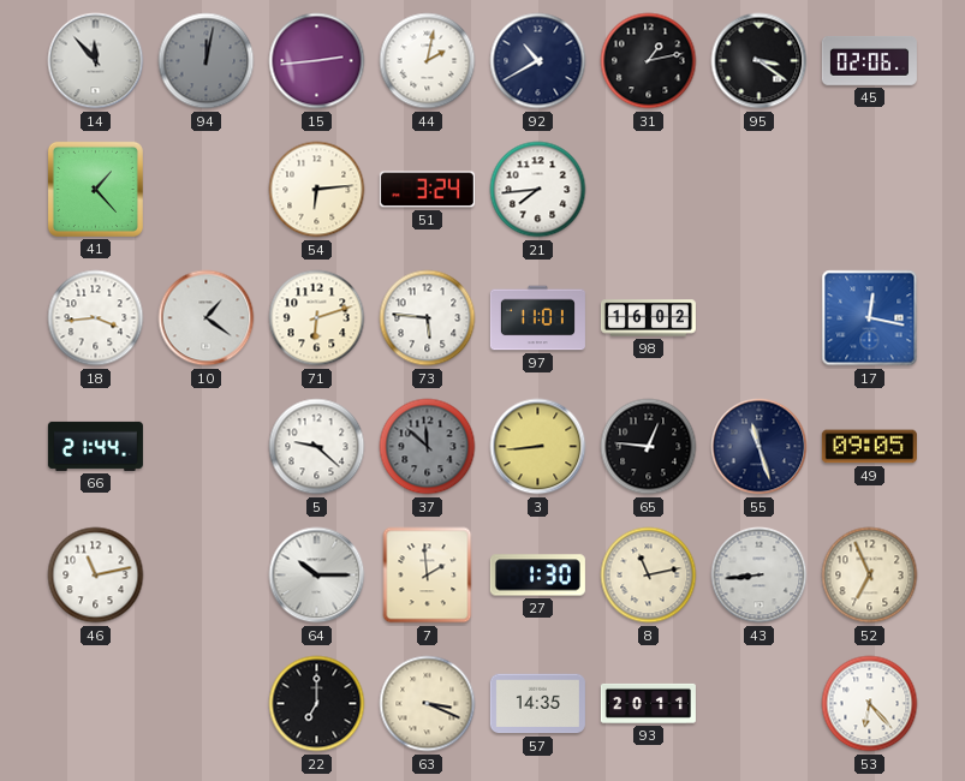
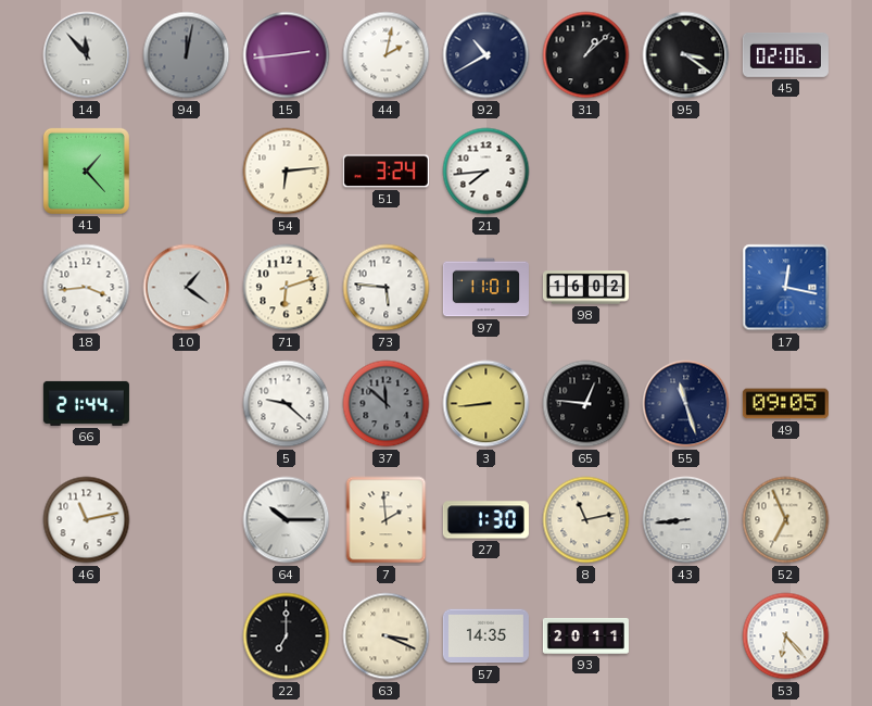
31: 1:13 -> 1:08
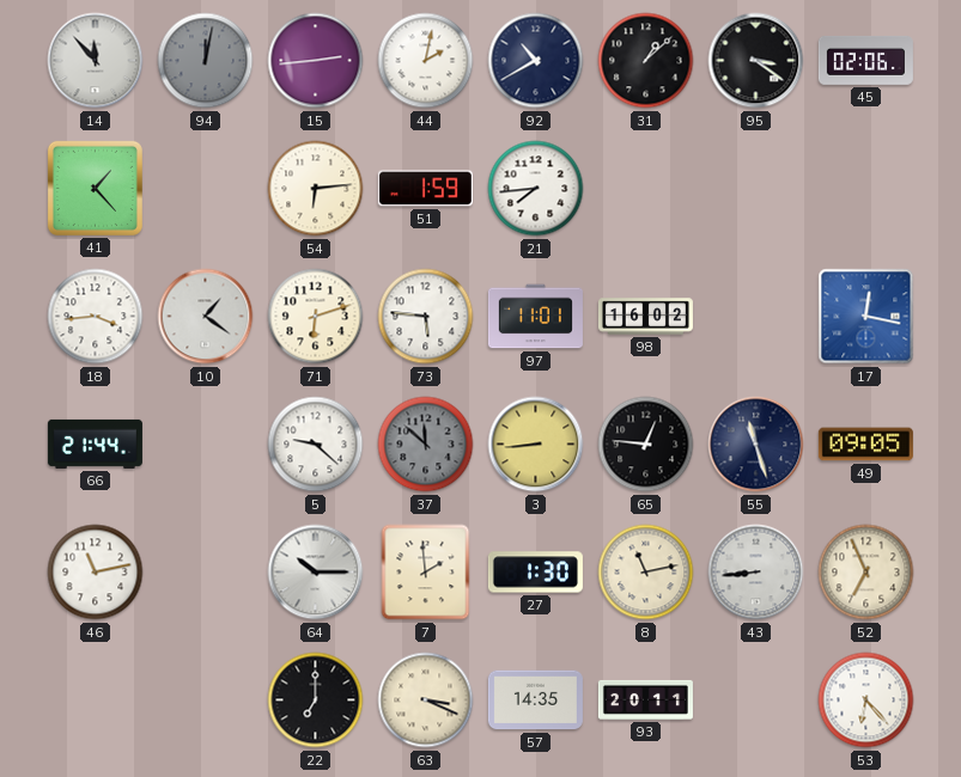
51: 3:24 -> 1:59
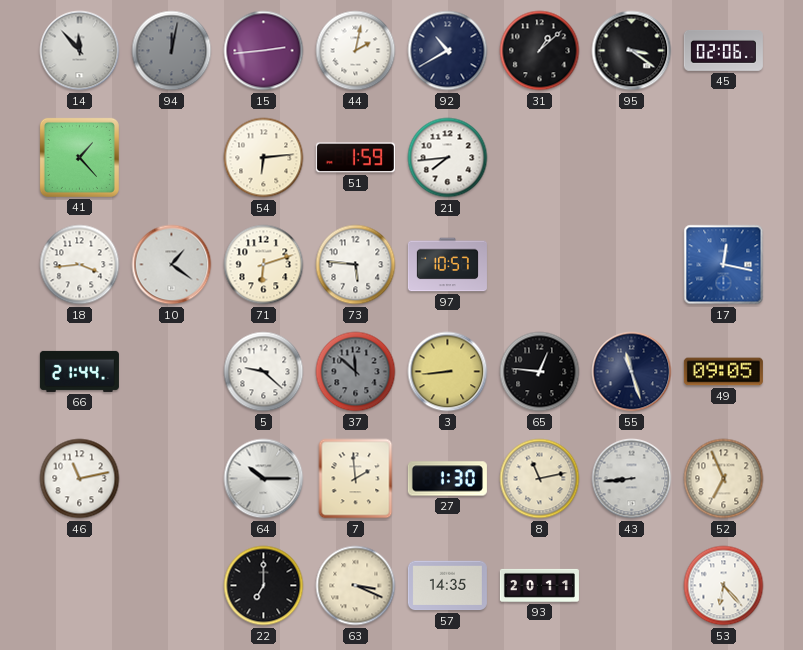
97: 11:01 -> 10:57
98: 16:02 -> none
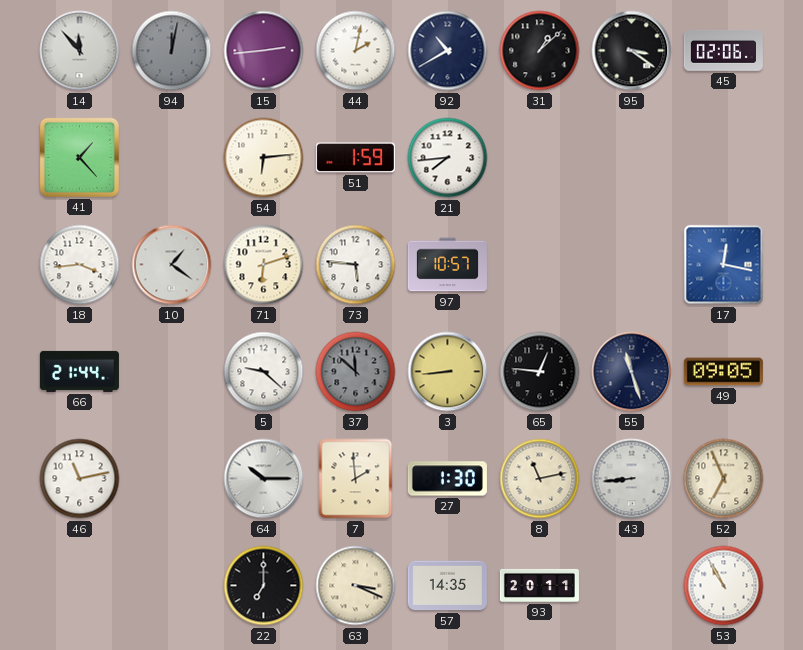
53: 6:23 -> 10:55
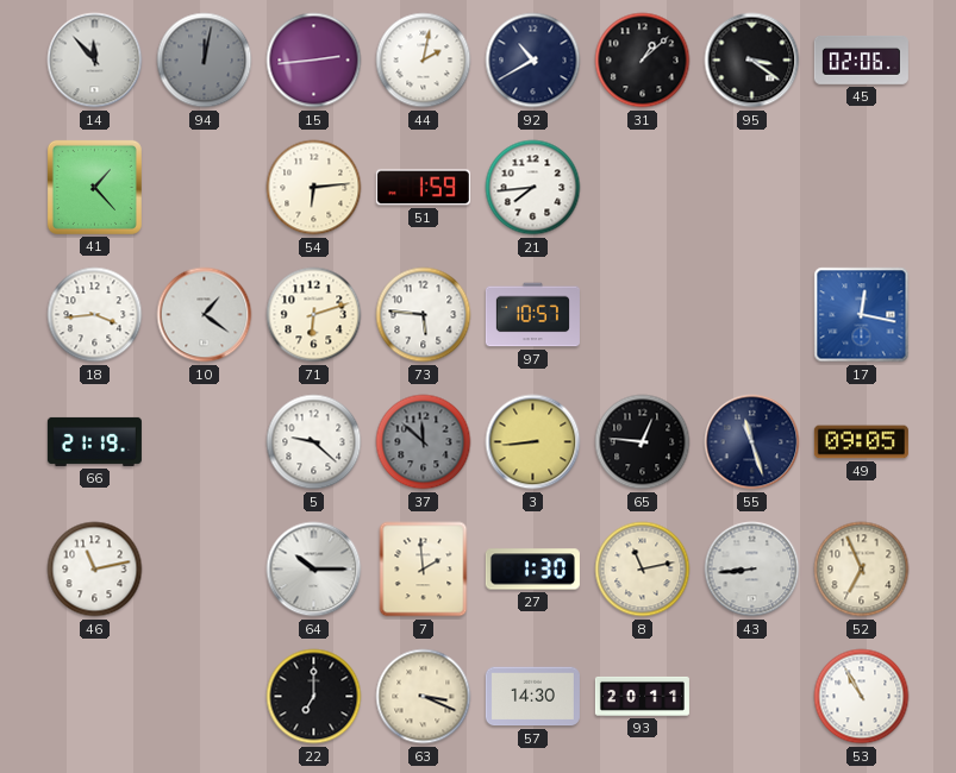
66: 21:44 -> 21:19
57: 14:35 -> 14:30
